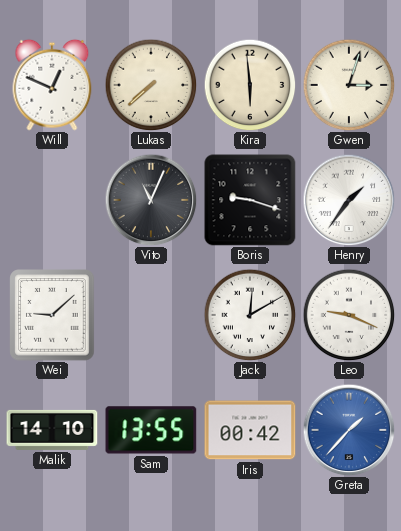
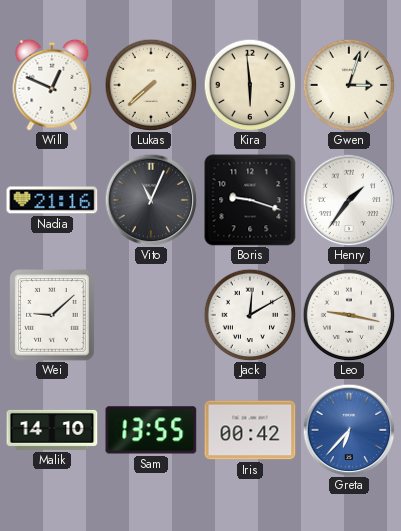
Nadia: none -> 21:16
Leo: 9:19 -> 9:17
Greta: 1:37 -> 6:37
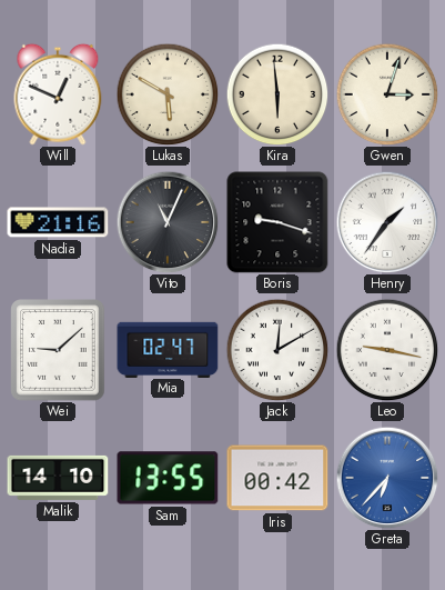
Lukas: 7:38 -> 5:50
Mia: none -> 02:47
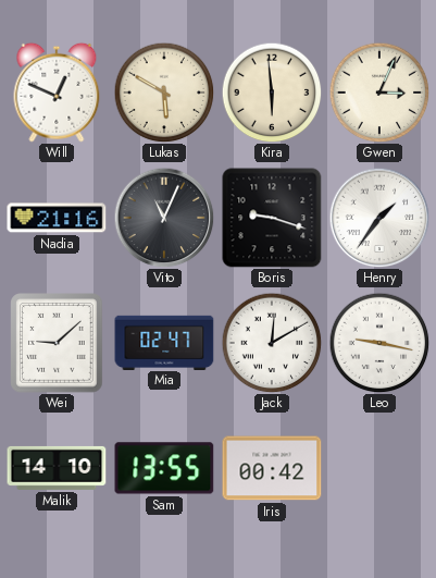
Gwen: 3:03 -> 3:04
Greta: 6:37 -> none
